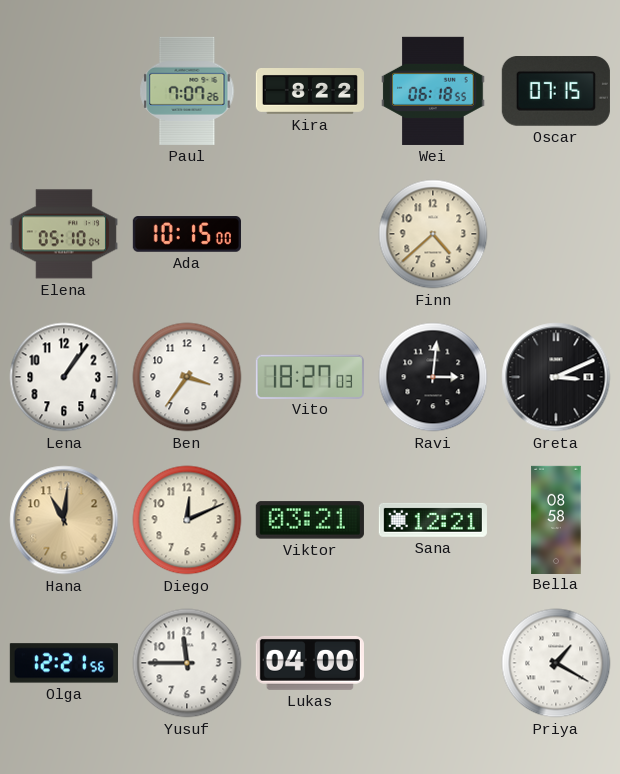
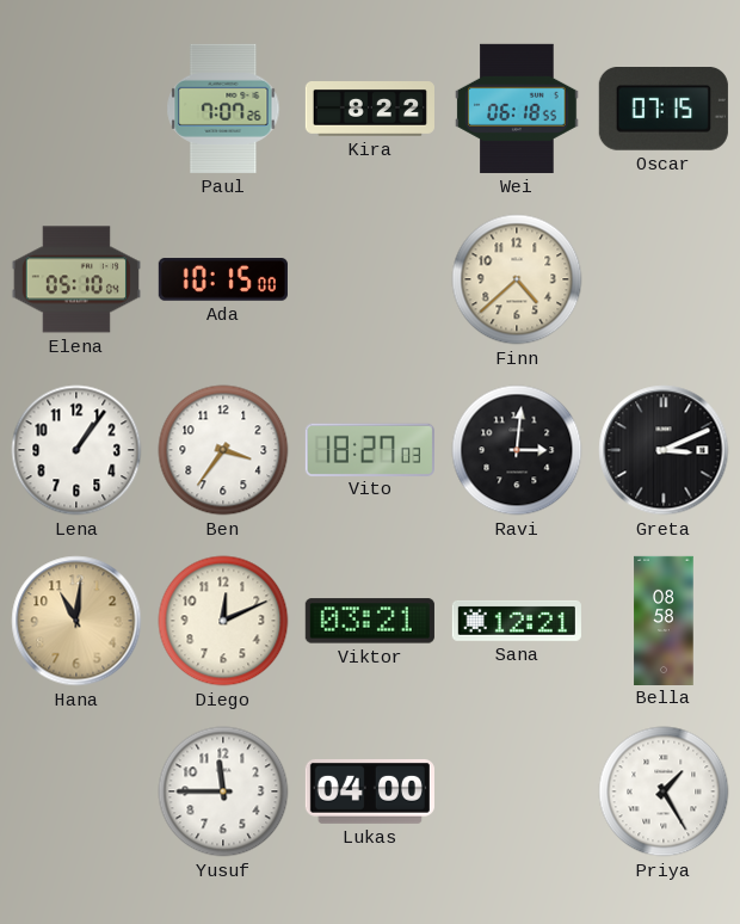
Olga: 12:21 -> none
Priya: 1:20 -> 1:25
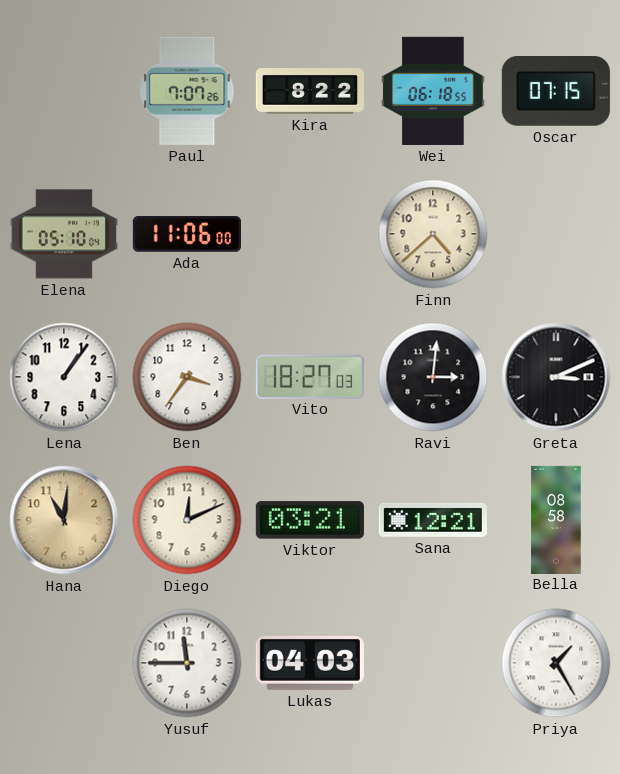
Ada: 10:15 -> 11:06
Lukas: 04:00 -> 04:03
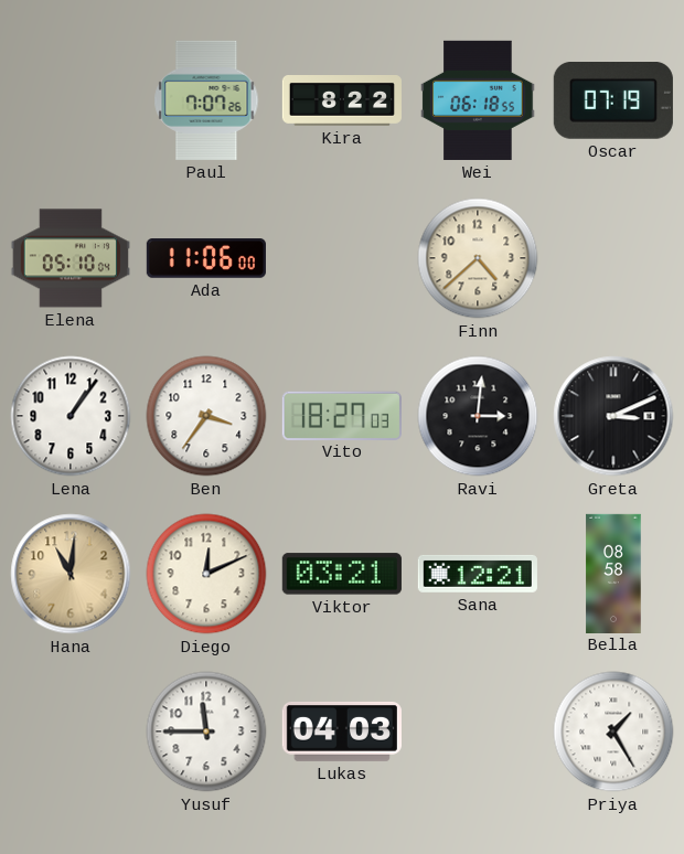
Oscar: 07:15 -> 07:19
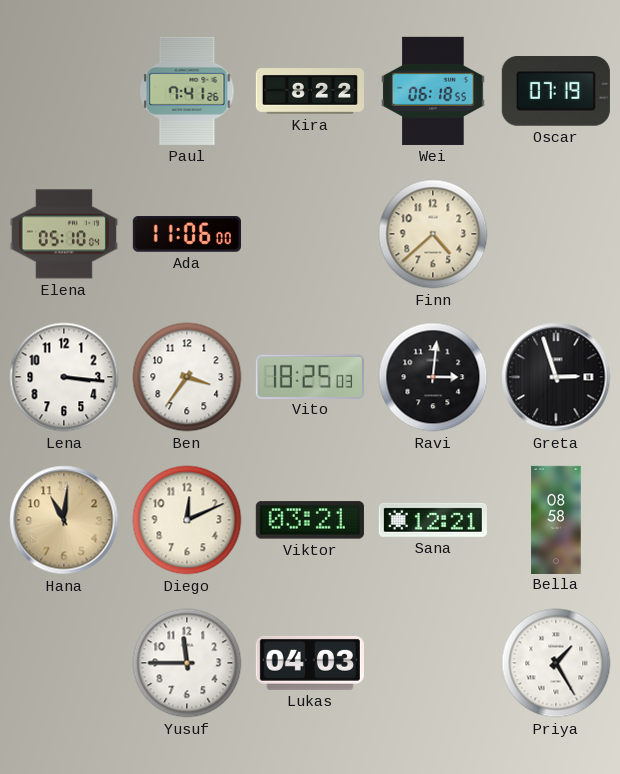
Paul: 7:07 -> 7:41
Lena: 1:06 -> 3:16
Vito: 18:27 -> 18:25
Greta: 3:11 -> 2:57
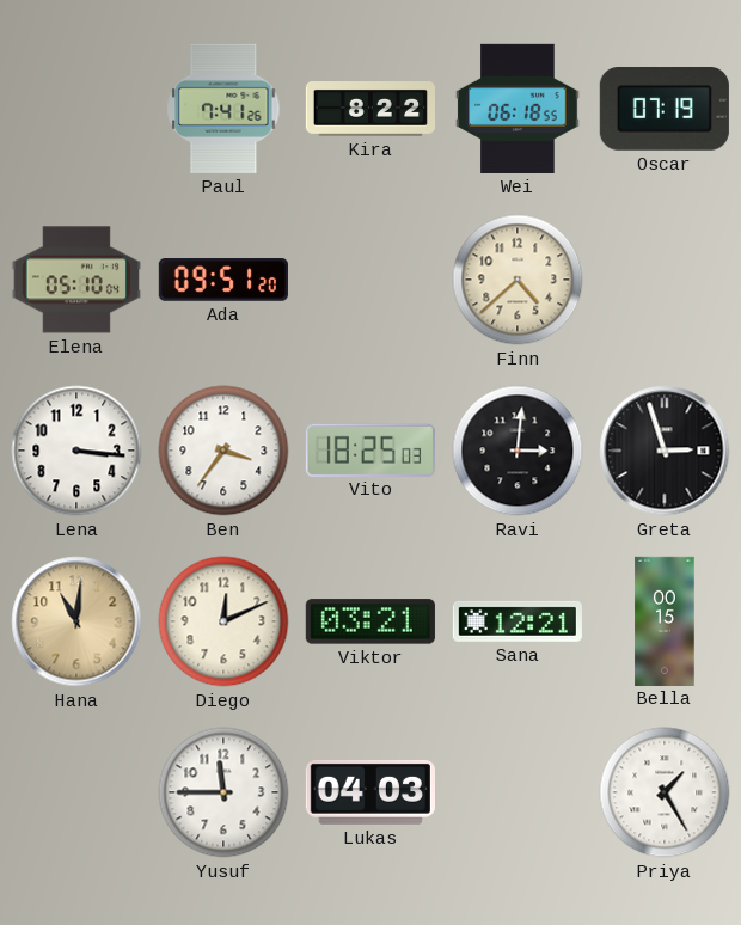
Ada: 11:06 -> 09:51
Bella: 08:58 -> 00:15
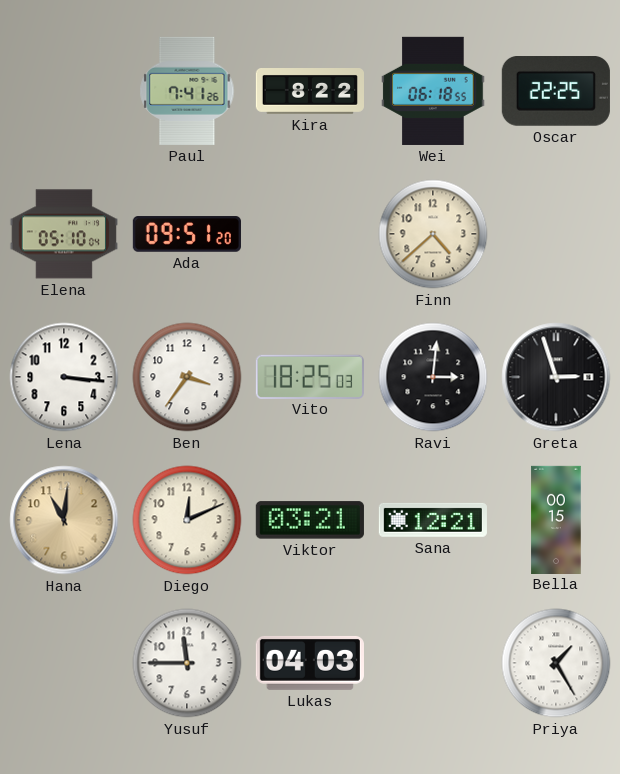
Oscar: 07:19 -> 22:25
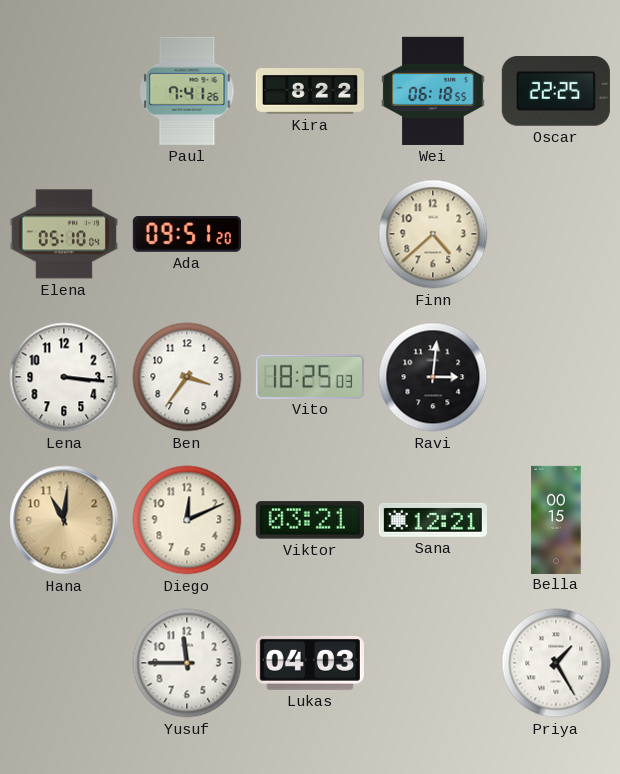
Greta: 2:57 -> none
